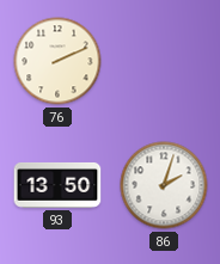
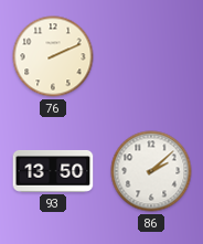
86: 2:03 -> 2:08
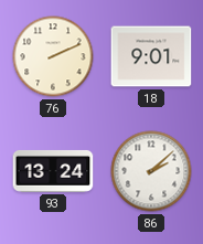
18: none -> 9:01
93: 13:50 -> 13:24
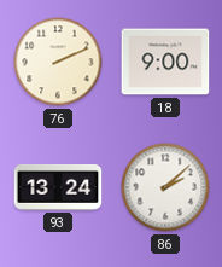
18: 9:01 -> 9:00
